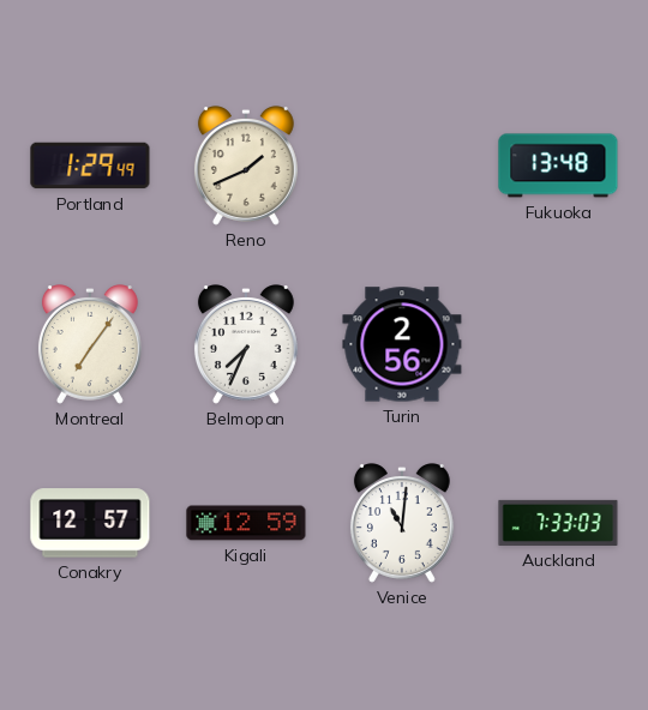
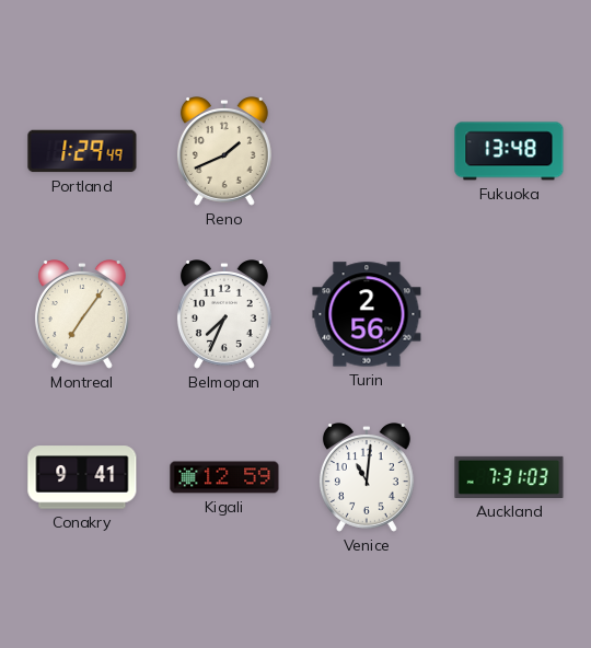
Conakry: 12:57 -> 9:41
Auckland: 7:33 -> 7:31
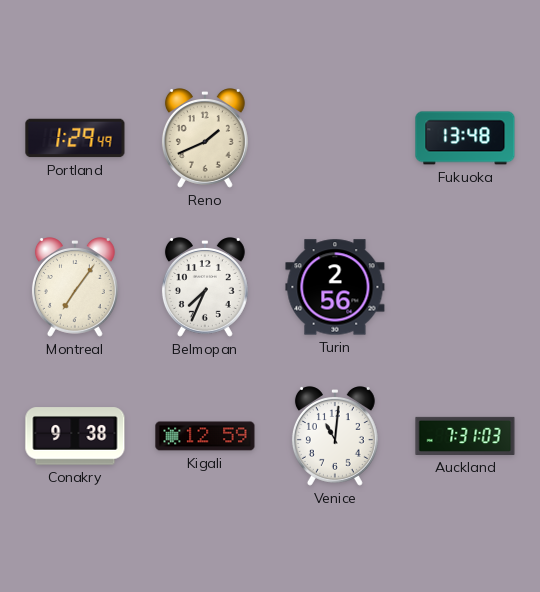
Conakry: 9:41 -> 9:38
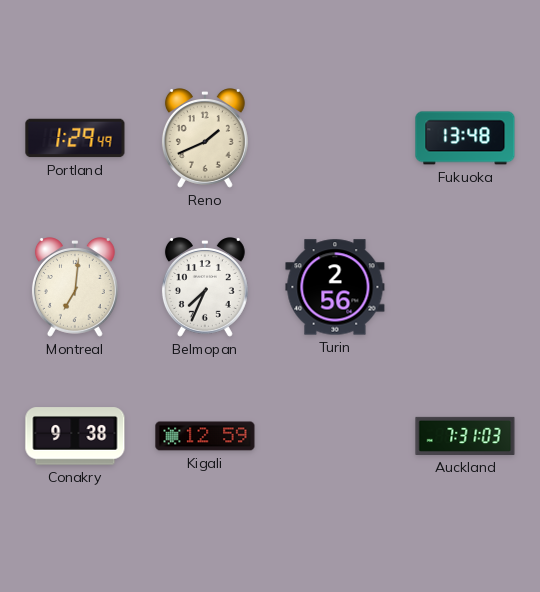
Montreal: 7:06 -> 7:01
Venice: 11:01 -> none
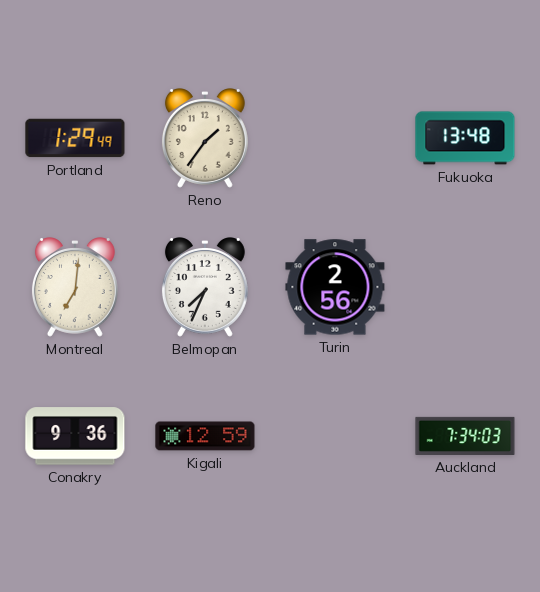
Reno: 1:41 -> 1:36
Conakry: 9:38 -> 9:36
Auckland: 7:31 -> 7:34
